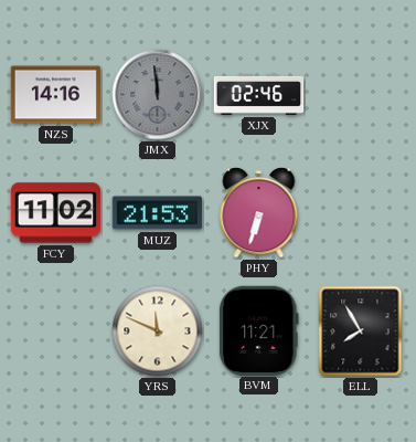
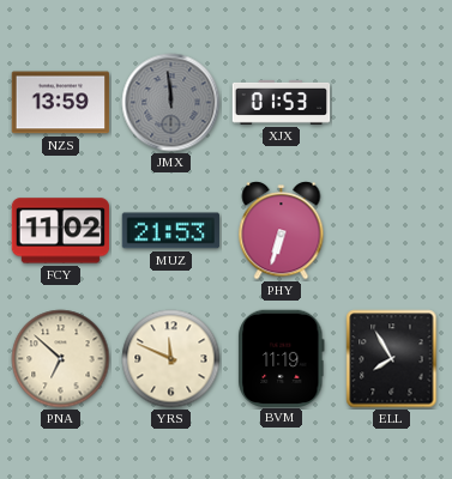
NZS: 14:16 -> 13:59
XJX: 02:46 -> 01:53
PNA: none -> 6:52
BVM: 11:21 -> 11:19
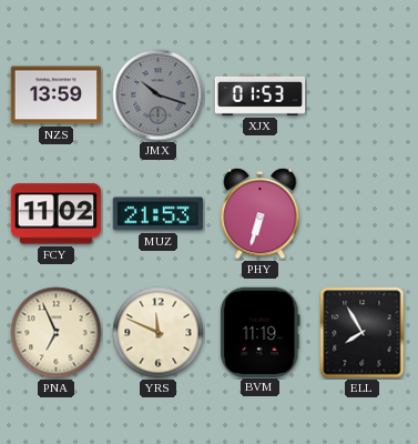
JMX: 11:59 -> 10:18
PNA: 6:52 -> 6:56
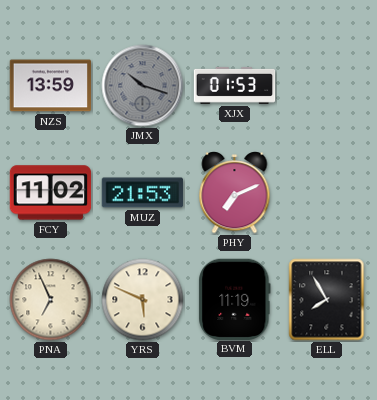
PHY: 6:33 -> 7:11
YRS: 11:49 -> 5:49
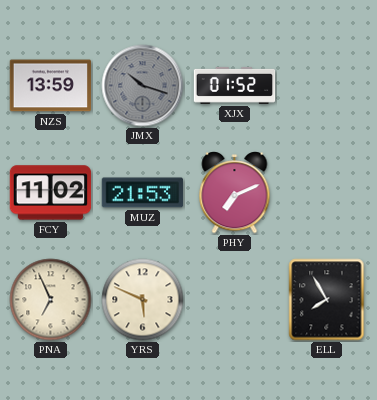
XJX: 01:53 -> 01:52
BVM: 11:19 -> none
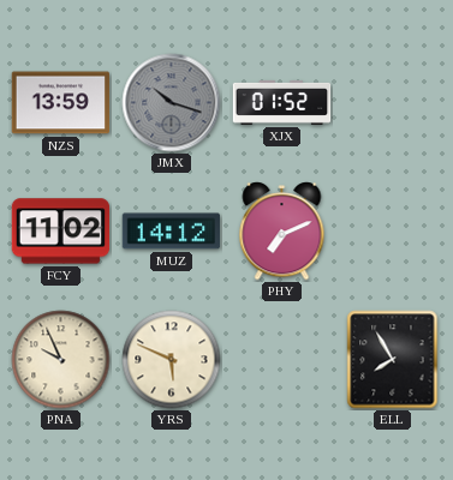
MUZ: 21:53 -> 14:12
PNA: 6:56 -> 9:56
